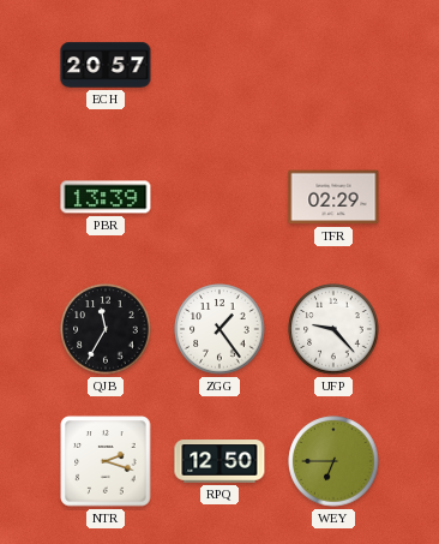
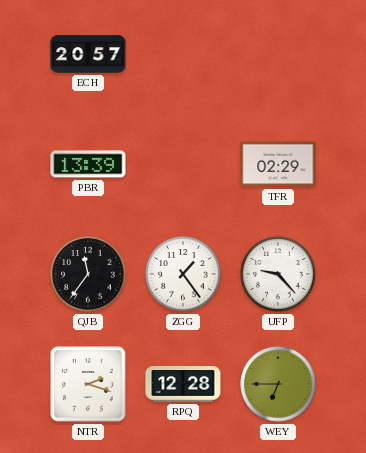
QJB: 11:35 -> 11:36
RPQ: 12:50 -> 12:28
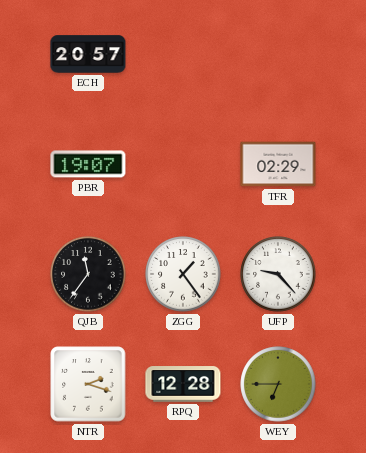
PBR: 13:39 -> 19:07
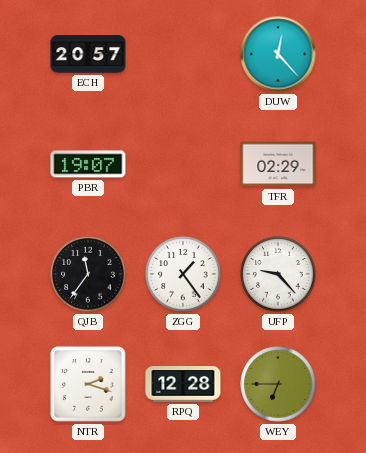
DUW: none -> 12:23
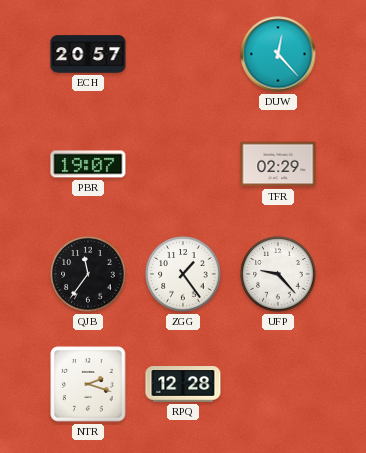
WEY: 6:45 -> none
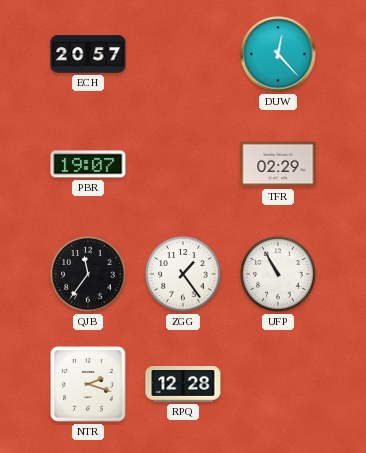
UFP: 9:23 -> 10:55
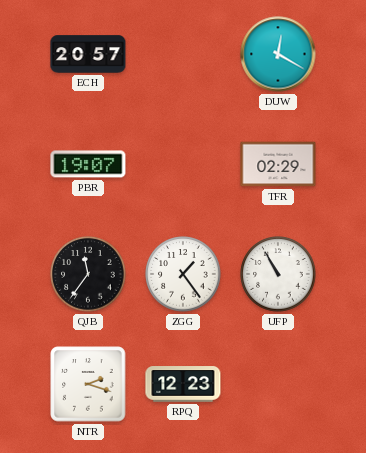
DUW: 12:23 -> 12:20
RPQ: 12:28 -> 12:23
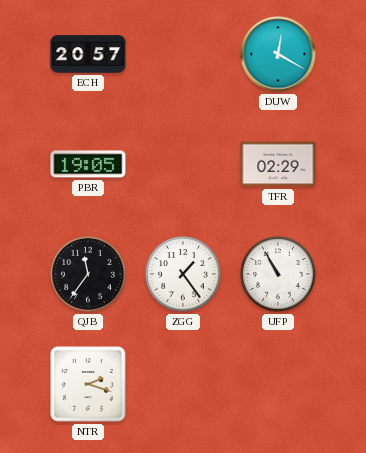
PBR: 19:07 -> 19:05
RPQ: 12:23 -> none
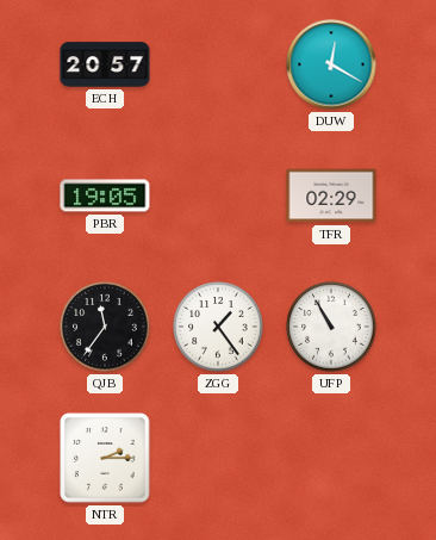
NTR: 2:18 -> 2:15
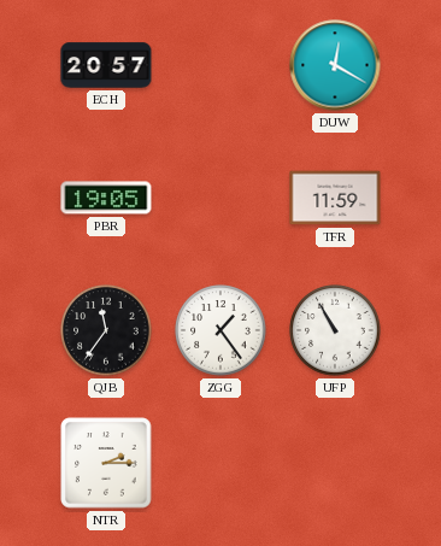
TFR: 02:29 -> 11:59
